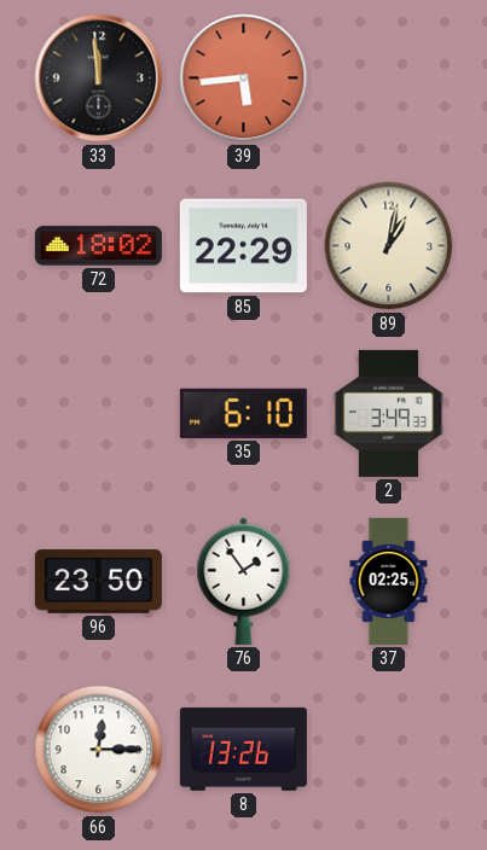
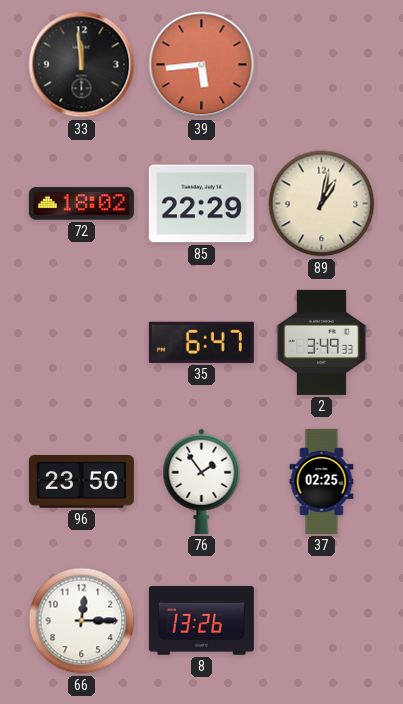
35: 6:10 -> 6:47
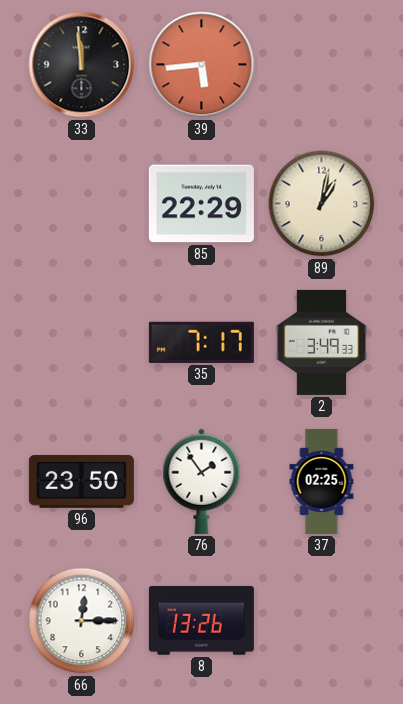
72: 18:02 -> none
35: 6:47 -> 7:17
